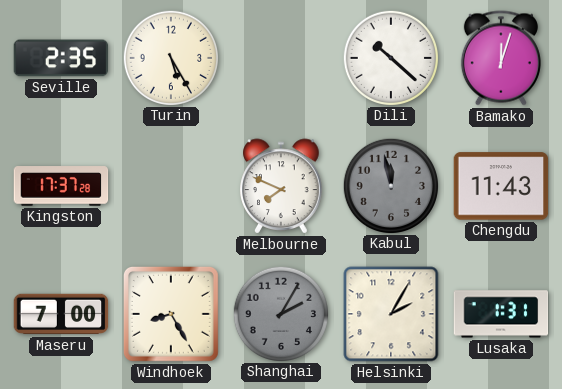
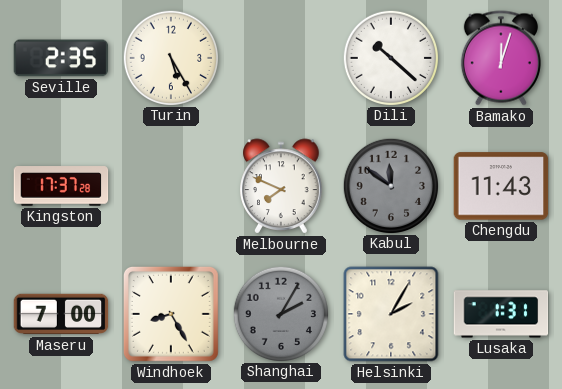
Kabul: 11:58 -> 11:51
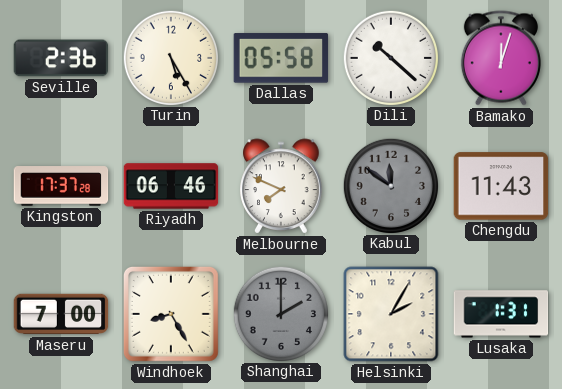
Seville: 2:35 -> 2:36
Dallas: none -> 05:58
Riyadh: none -> 06:46
Shanghai: 2:05 -> 2:00
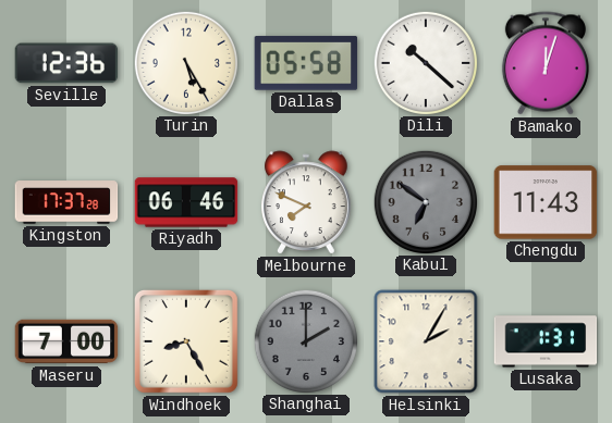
Seville: 2:36 -> 12:36
Kabul: 11:51 -> 6:51
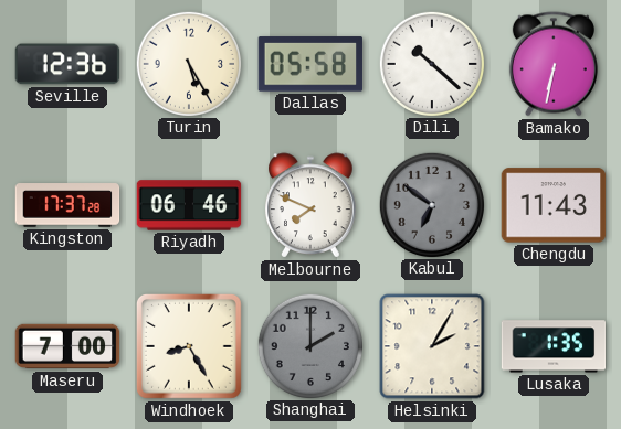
Bamako: 12:03 -> 6:32
Lusaka: 1:31 -> 1:35
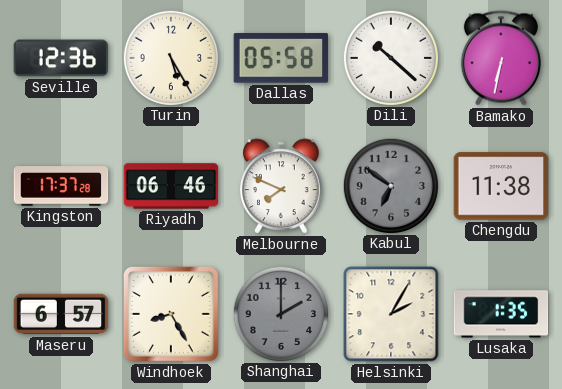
Chengdu: 11:43 -> 11:38
Maseru: 7:00 -> 6:57
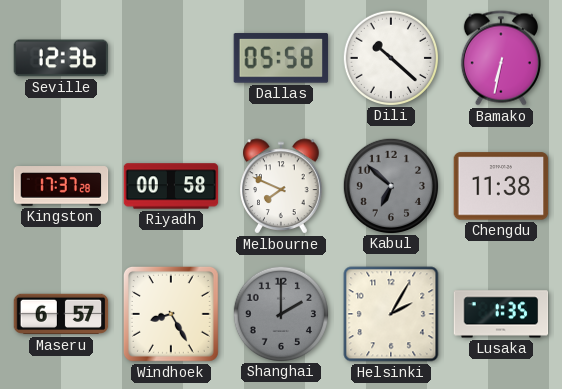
Turin: 5:25 -> none
Riyadh: 06:46 -> 00:58
Kabul: 6:51 -> 6:52
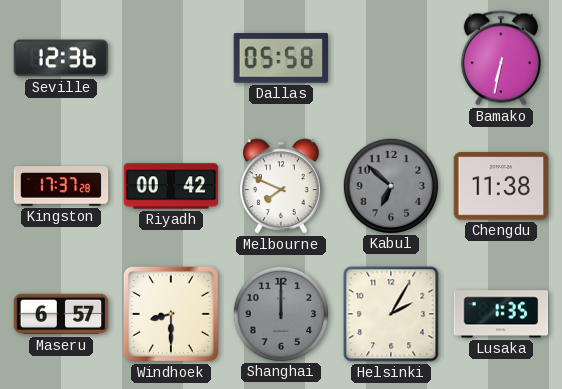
Dili: 10:22 -> none
Riyadh: 00:58 -> 00:42
Windhoek: 8:25 -> 8:30
Shanghai: 2:00 -> 12:00
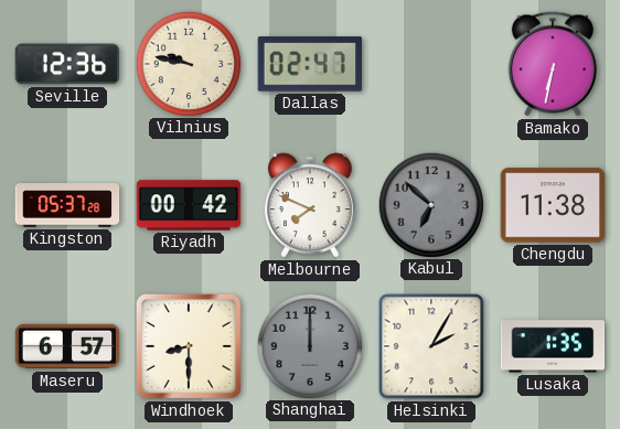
Vilnius: none -> 9:47
Dallas: 05:58 -> 02:47
Kingston: 17:37 -> 05:37
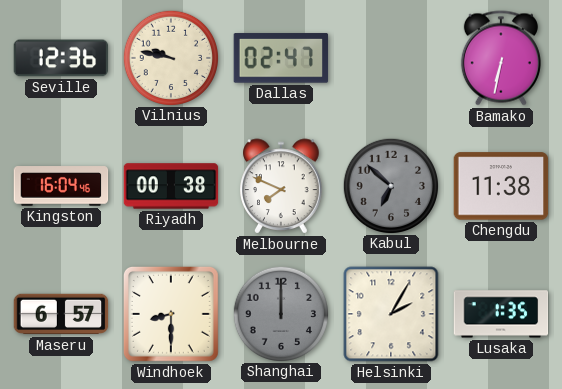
Kingston: 05:37 -> 16:04
Riyadh: 00:42 -> 00:38
